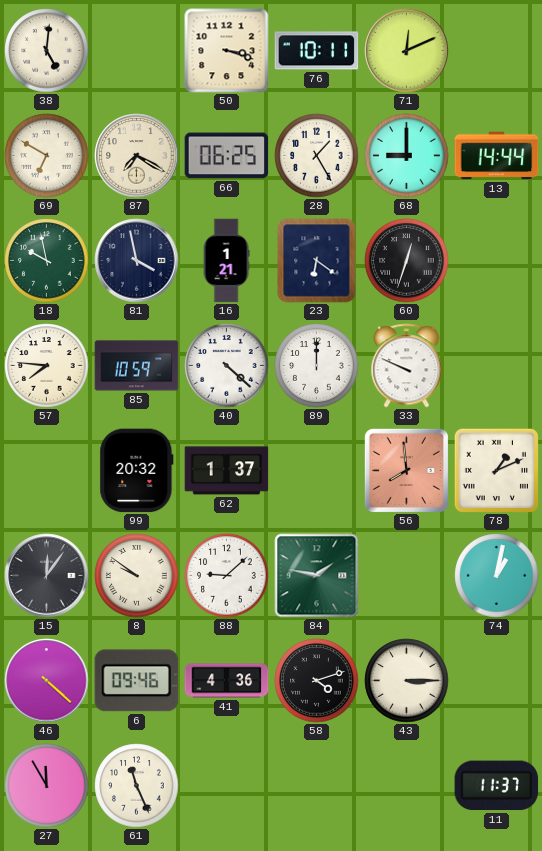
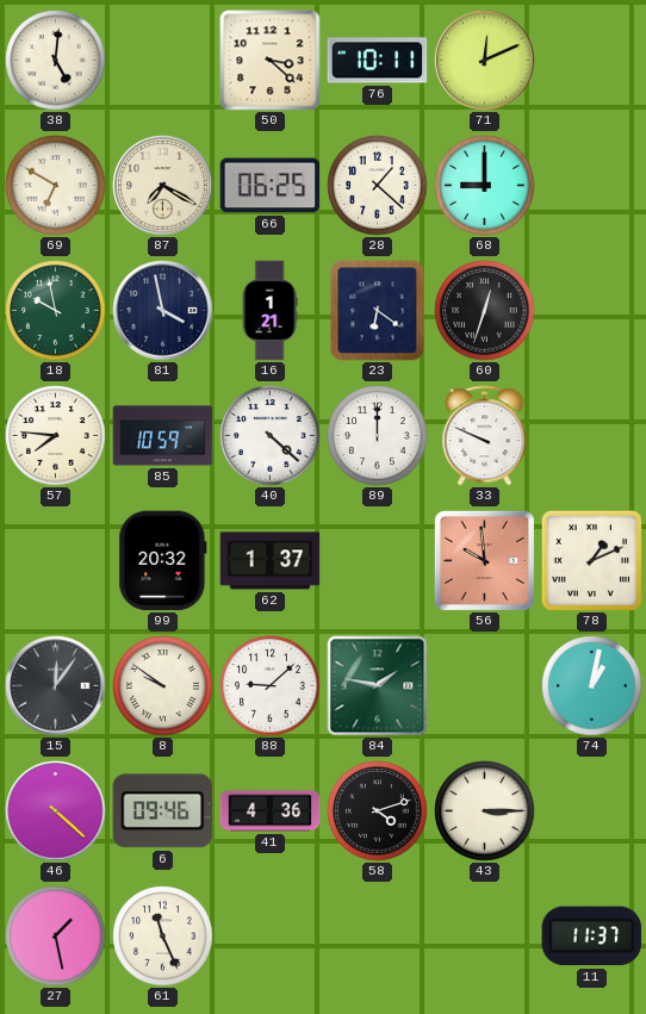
50: 3:18 -> 3:22
28: 1:25 -> 1:22
13: 14:44 -> none
56: 7:59 -> 9:59
27: 11:55 -> 1:28
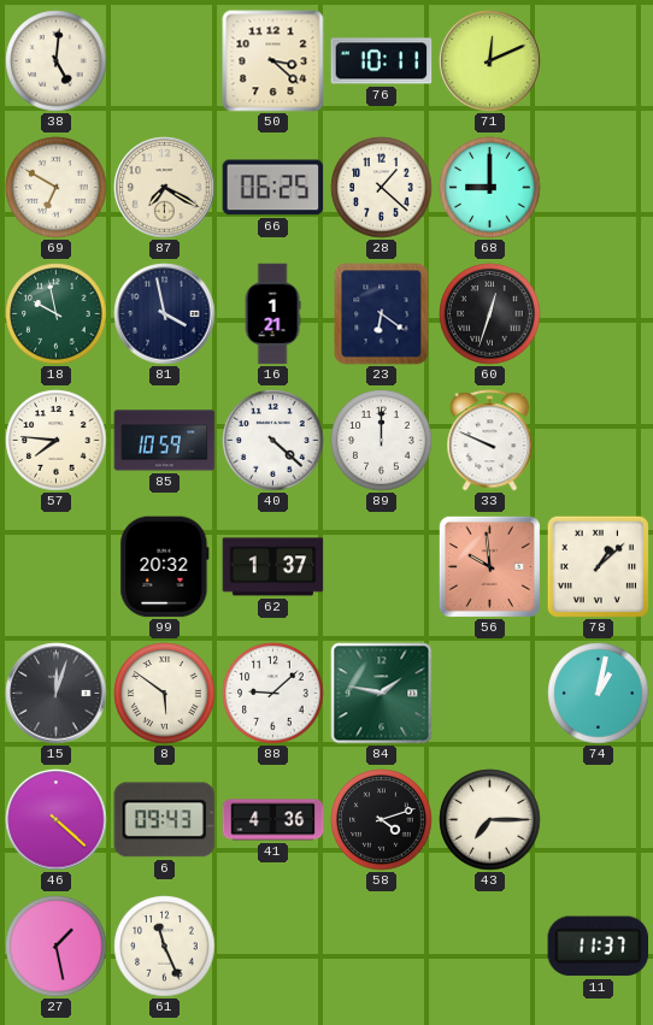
78: 1:11 -> 1:08
15: 12:06 -> 12:03
8: 9:51 -> 5:51
6: 09:46 -> 09:43
43: 3:15 -> 7:15
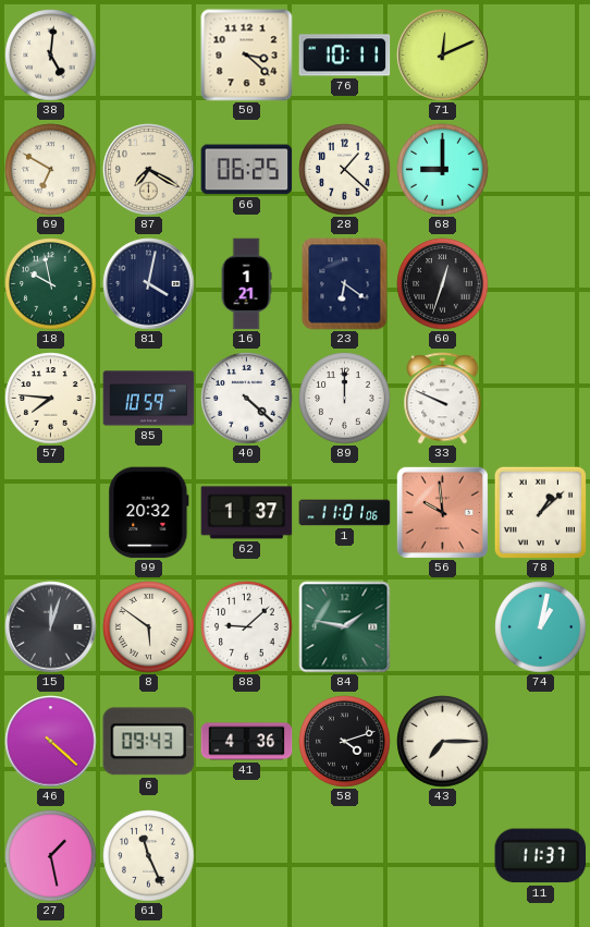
81: 3:58 -> 4:02
1: none -> 11:01
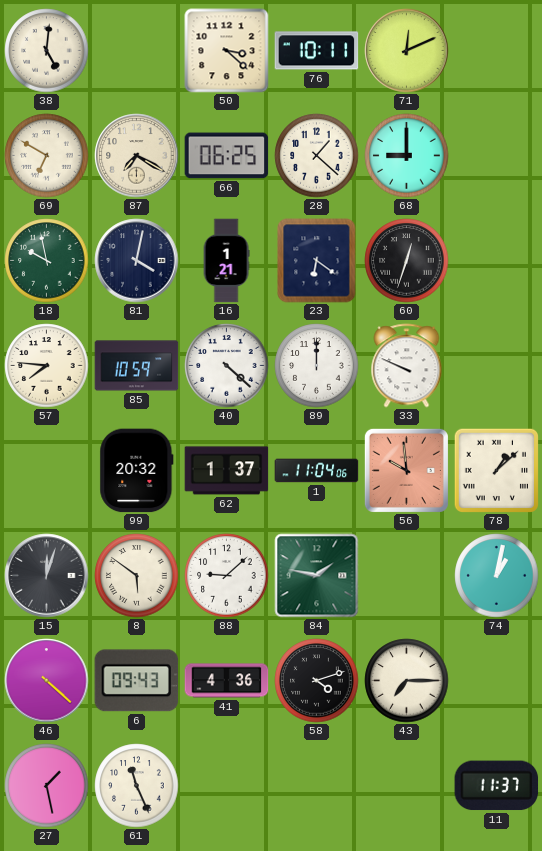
1: 11:01 -> 11:04
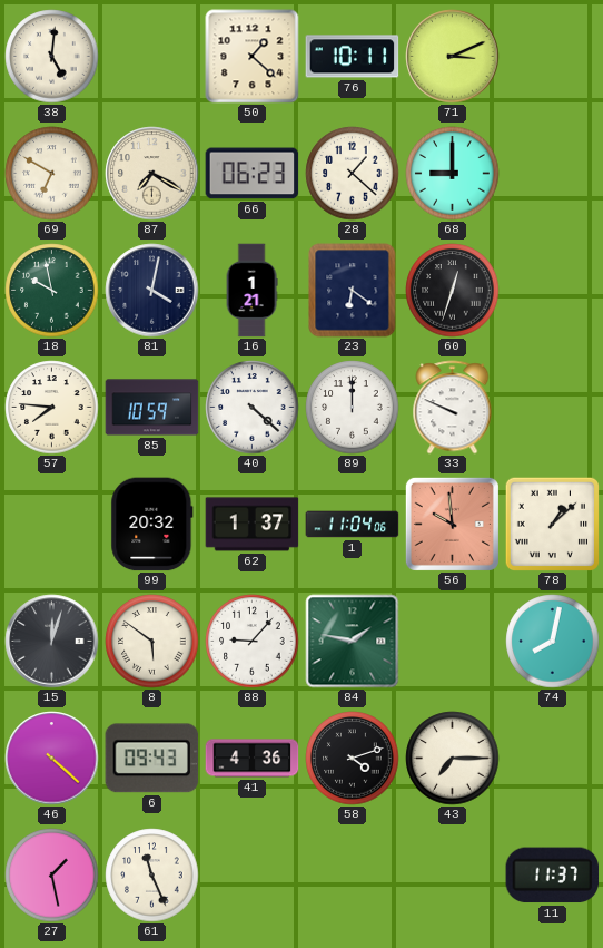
50: 3:22 -> 1:22
71: 12:11 -> 3:11
66: 06:25 -> 06:23
88: 9:08 -> 9:07
74: 1:02 -> 8:02
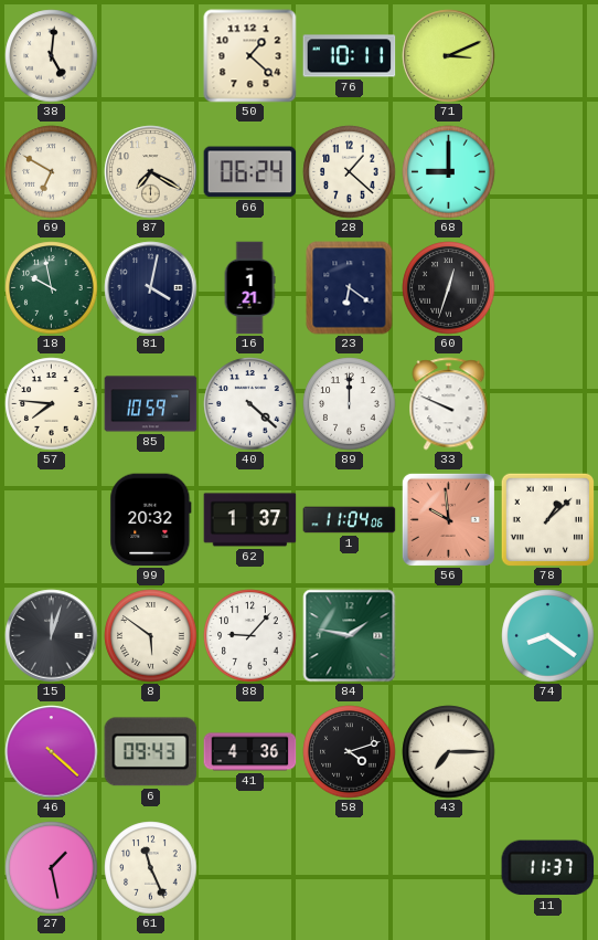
66: 06:23 -> 06:24
74: 8:02 -> 8:21
